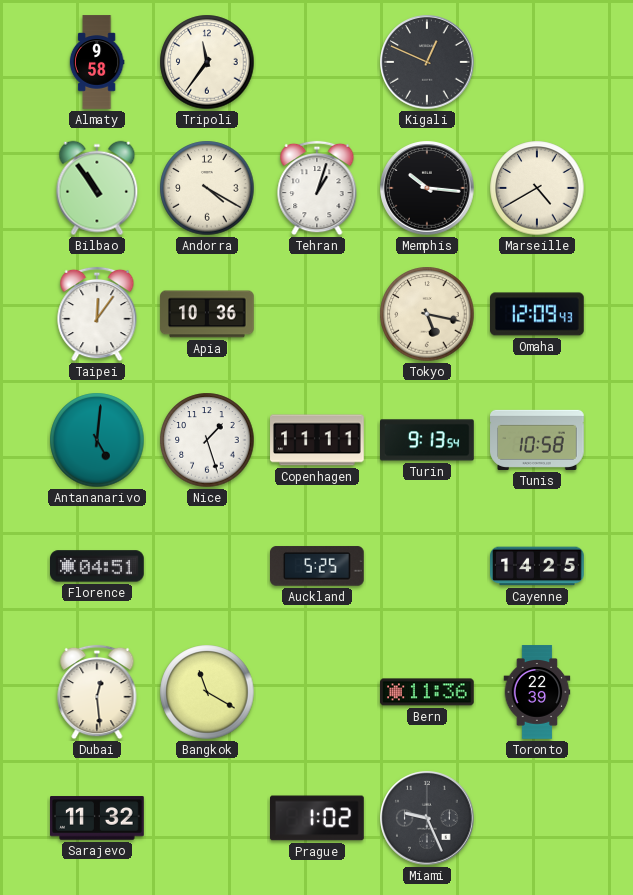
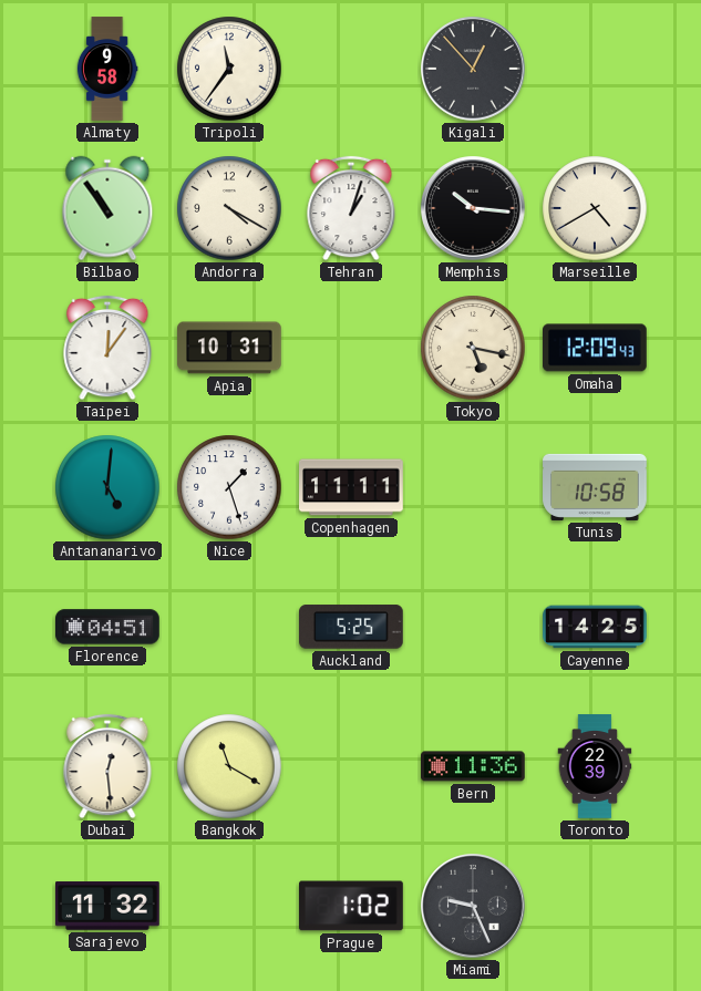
Kigali: 12:49 -> 12:53
Apia: 10:36 -> 10:31
Turin: 9:13 -> none
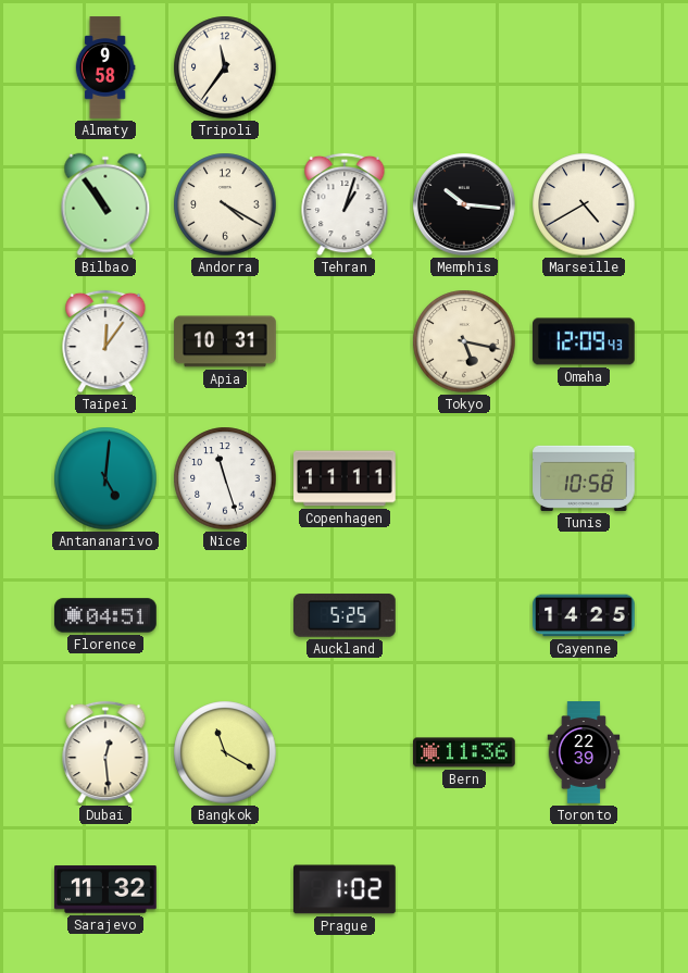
Kigali: 12:53 -> none
Nice: 1:27 -> 11:27
Miami: 9:26 -> none
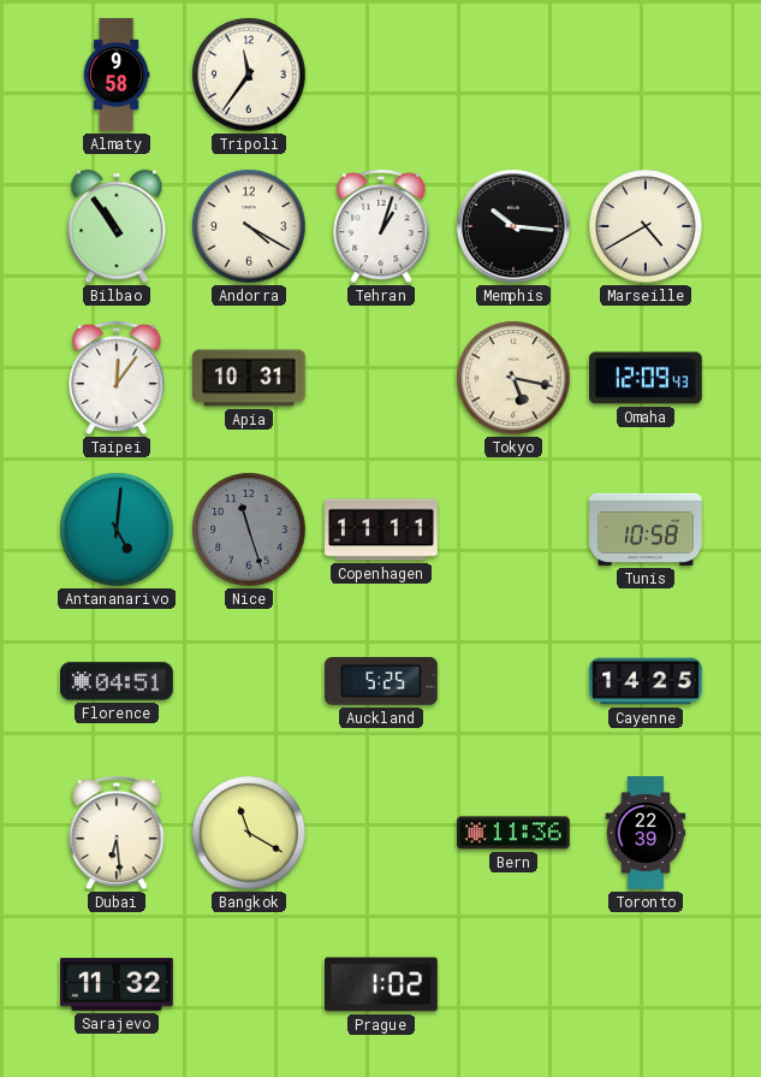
Nice dial: white -> grey
Dubai: 12:29 -> 6:29
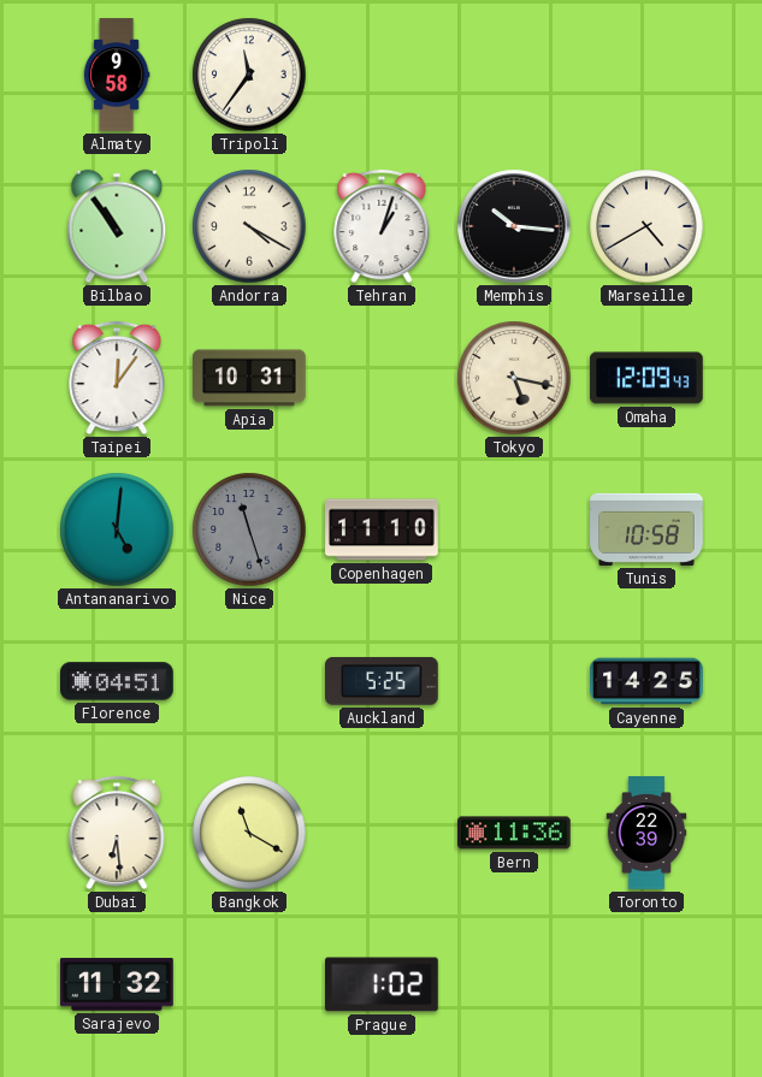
Copenhagen: 11:11 -> 11:10
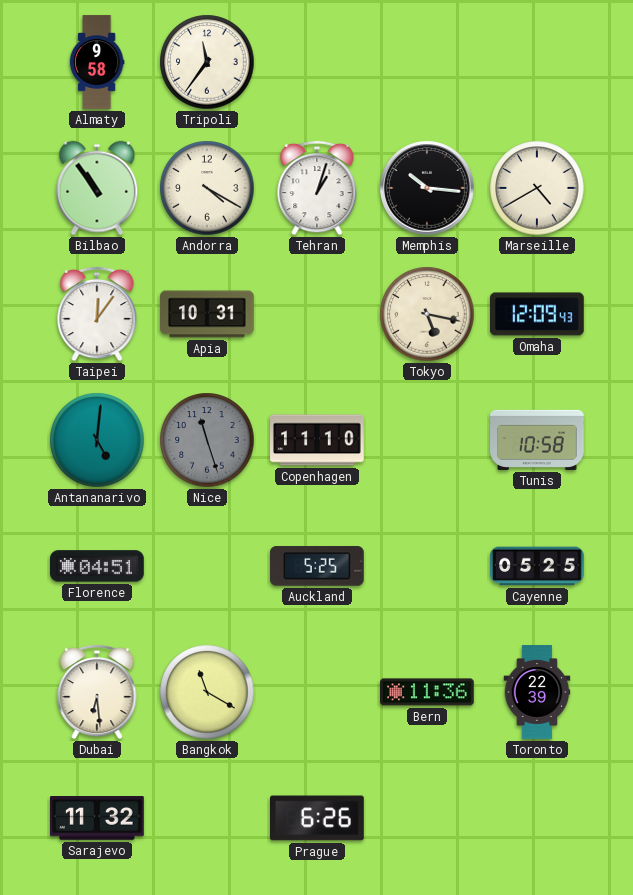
Cayenne: 14:25 -> 05:25
Prague: 1:02 -> 6:26
